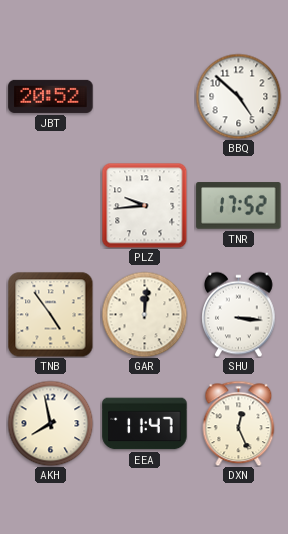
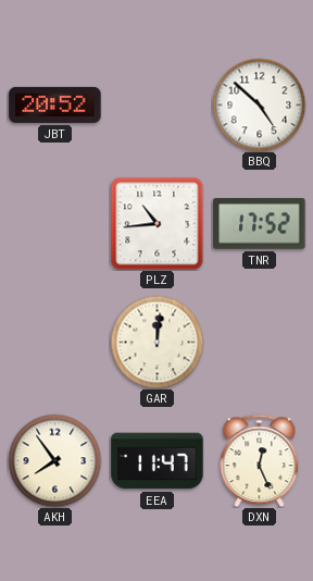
PLZ: 9:44 -> 10:44
TNB: 4:54 -> none
SHU: 3:16 -> none
AKH: 7:58 -> 7:54
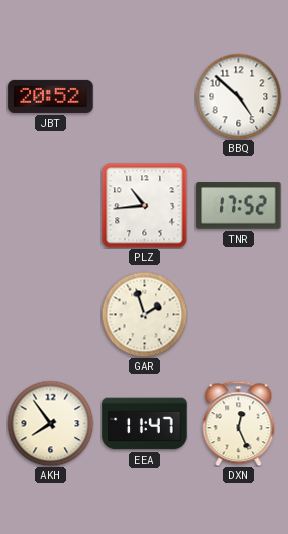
GAR: 12:01 -> 1:57
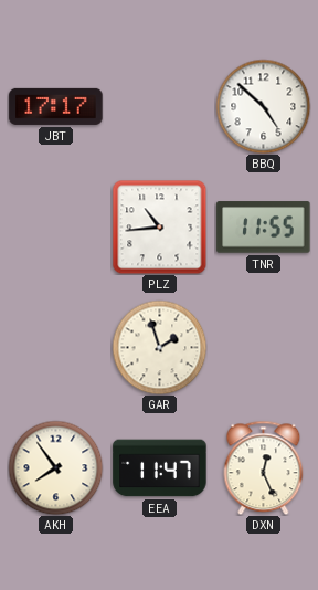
JBT: 20:52 -> 17:17
TNR: 17:52 -> 11:55
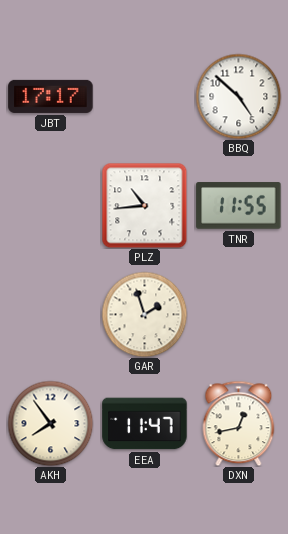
DXN: 12:26 -> 12:43
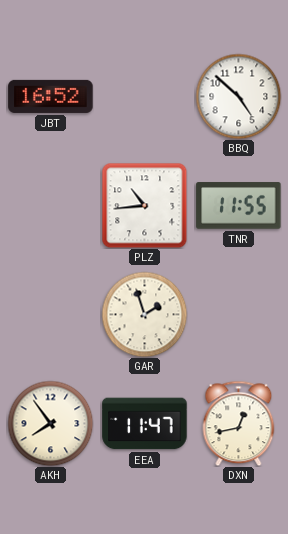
JBT: 17:17 -> 16:52
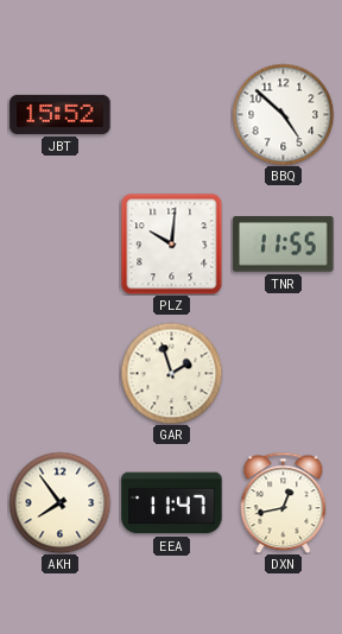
JBT: 16:52 -> 15:52
PLZ: 10:44 -> 10:01
